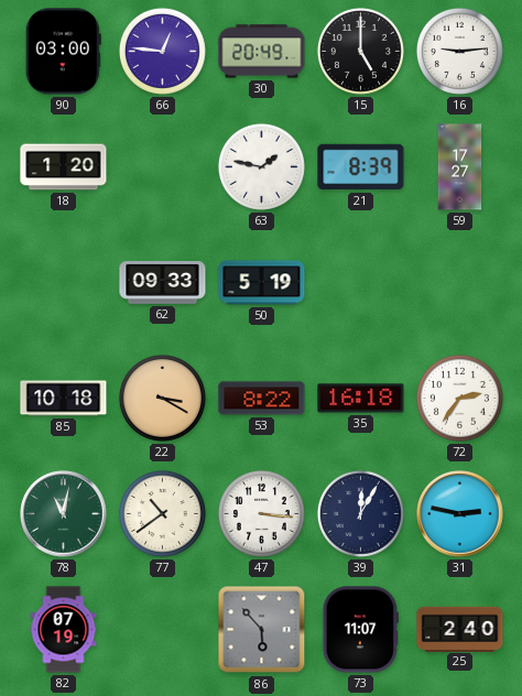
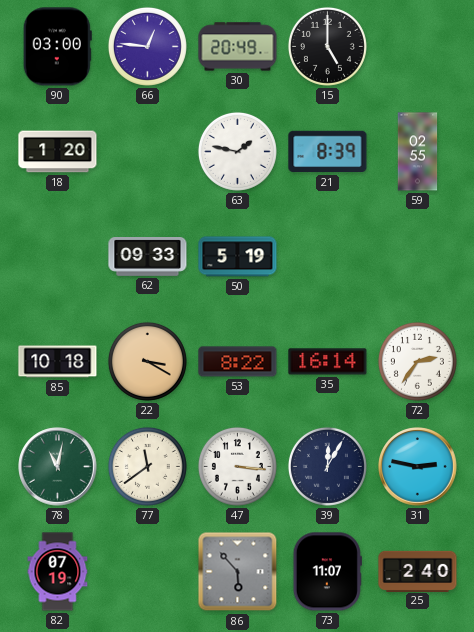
16: 9:14 -> none
59: 17:27 -> 02:55
35: 16:18 -> 16:14
77: 10:39 -> 11:39
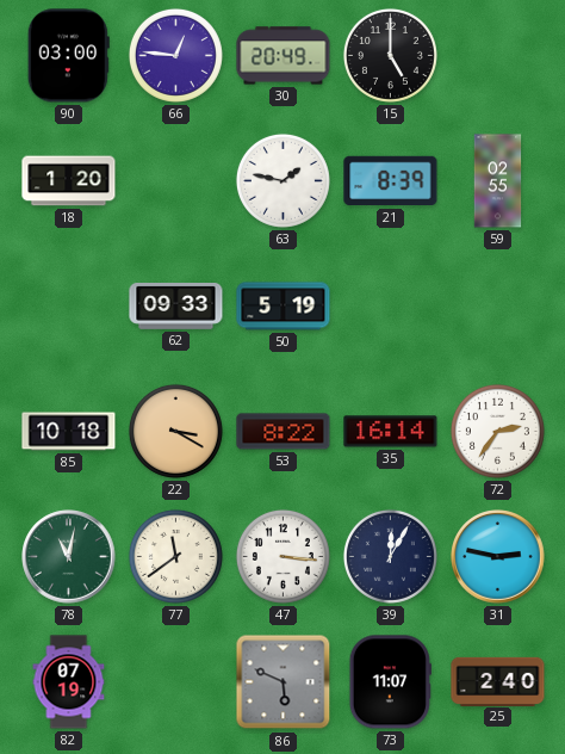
86: 5:53 -> 5:49
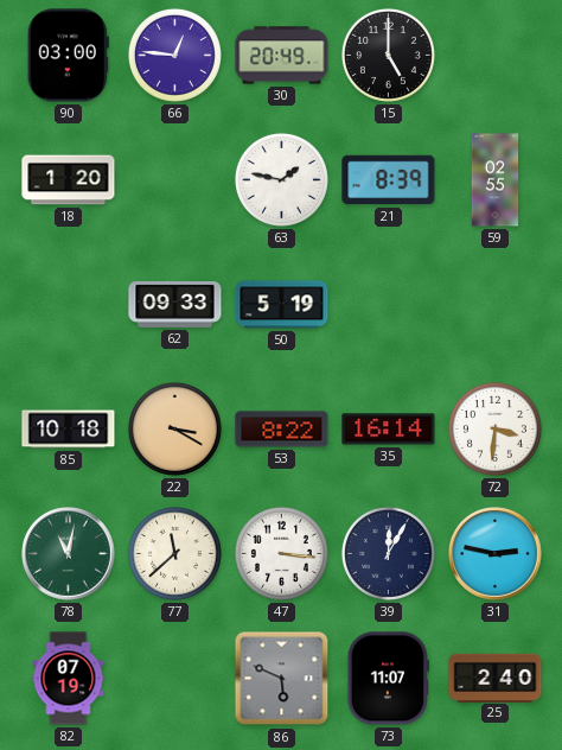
72: 2:36 -> 3:31
77: 11:39 -> 11:38
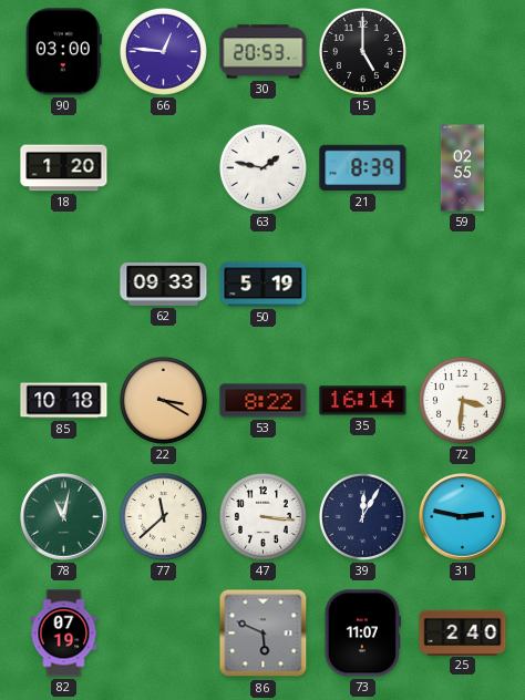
30: 20:49 -> 20:53
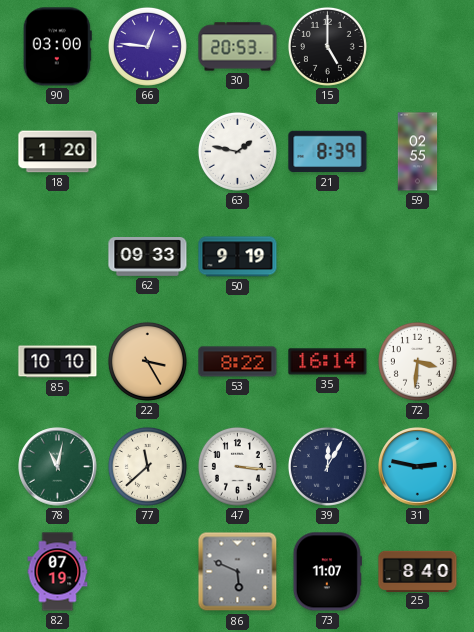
50: 5:19 -> 9:19
85: 10:18 -> 10:10
22: 3:20 -> 3:25
25: 2:40 -> 8:40
